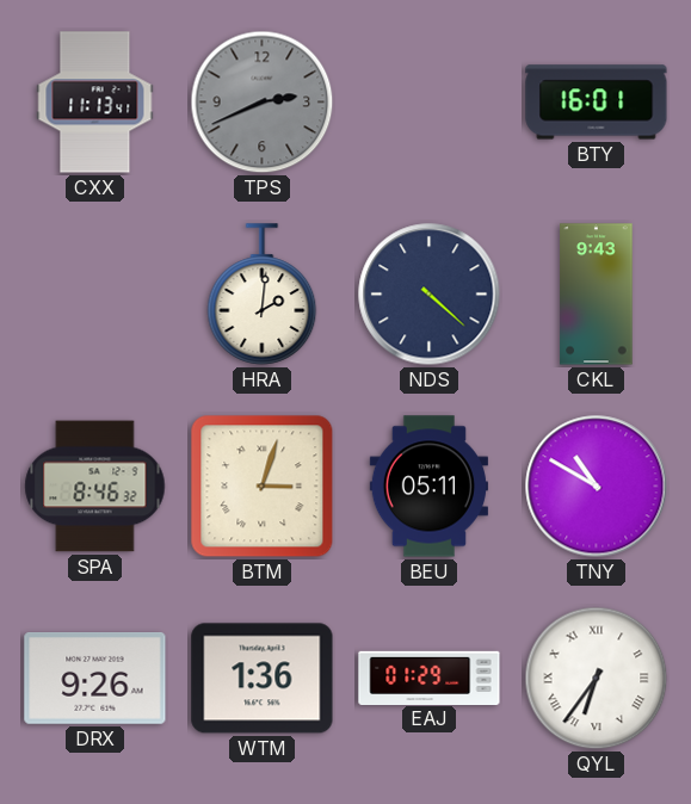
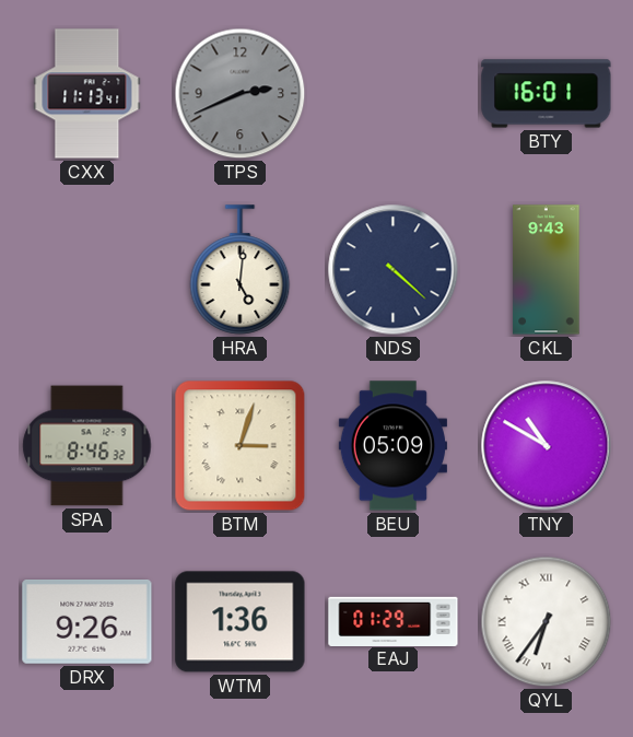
HRA: 2:01 -> 5:01
BEU: 05:11 -> 05:09
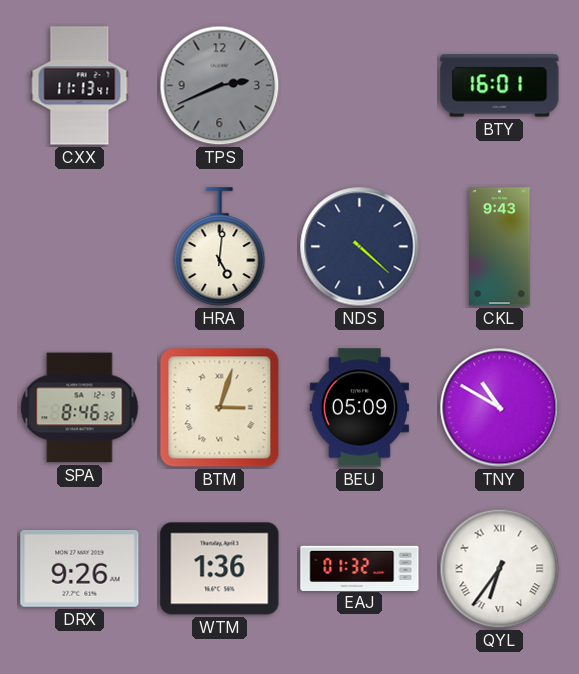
EAJ: 01:29 -> 01:32
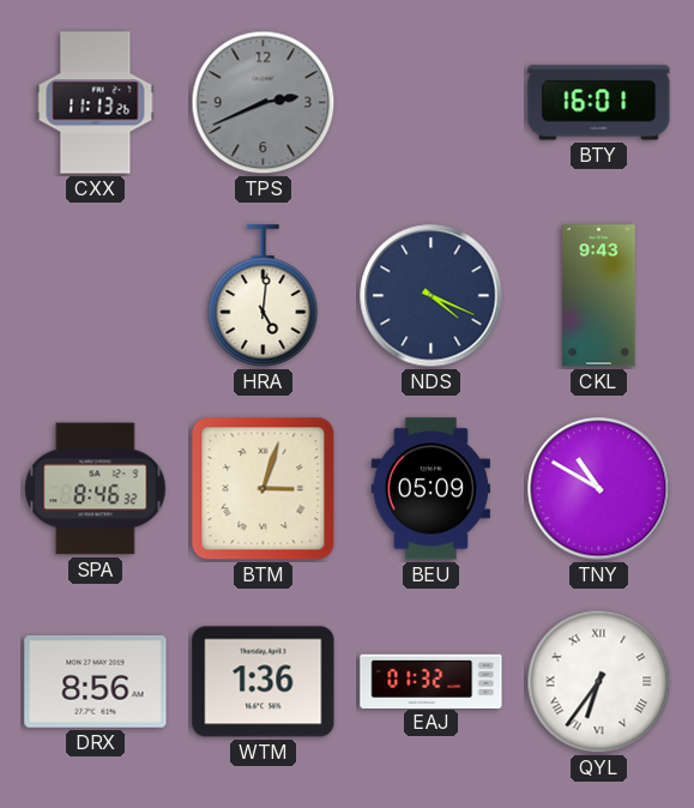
CXX: 11:13:41 -> 11:13:26
NDS: 4:22 -> 4:19
DRX: 9:26 -> 8:56
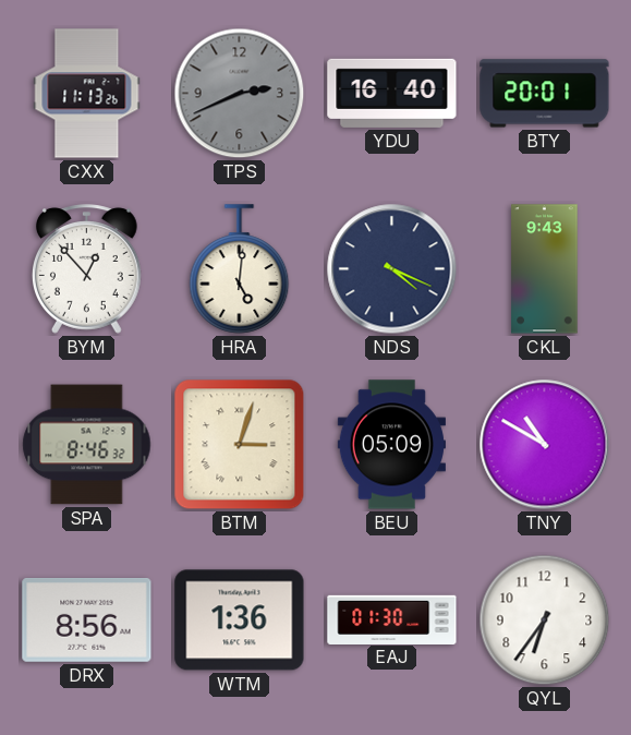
YDU: none -> 16:40
BTY: 16:01 -> 20:01
BYM: none -> 12:53
EAJ: 01:32 -> 01:30
QYL numerals: Roman -> Arabic
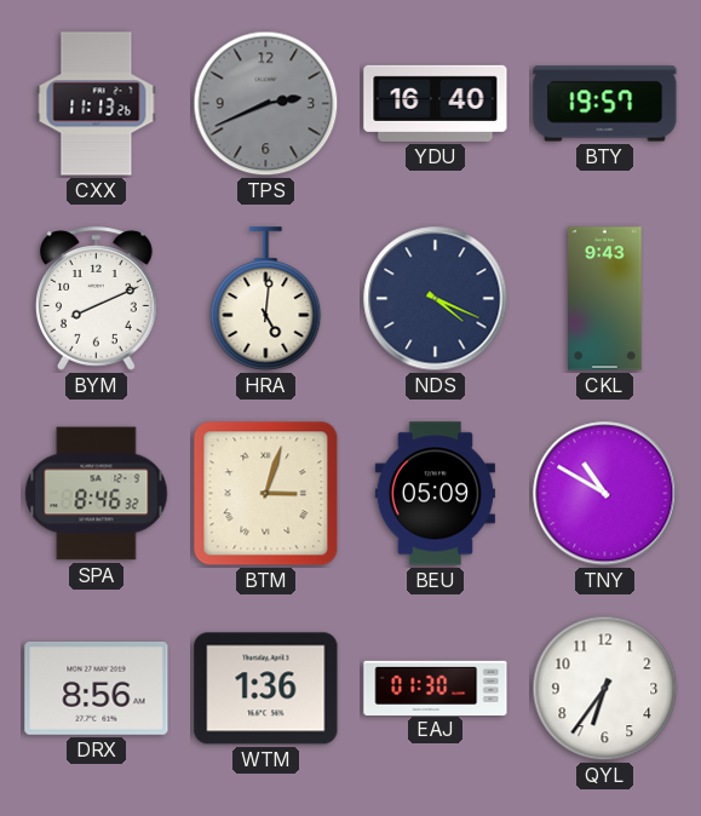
BTY: 20:01 -> 19:57
BYM: 12:53 -> 8:11
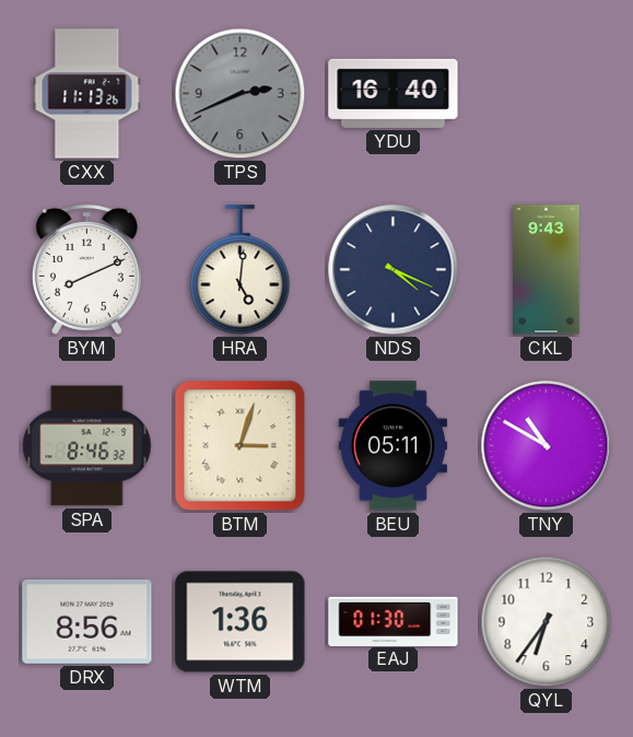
BTY: 19:57 -> none
BEU: 05:09 -> 05:11
